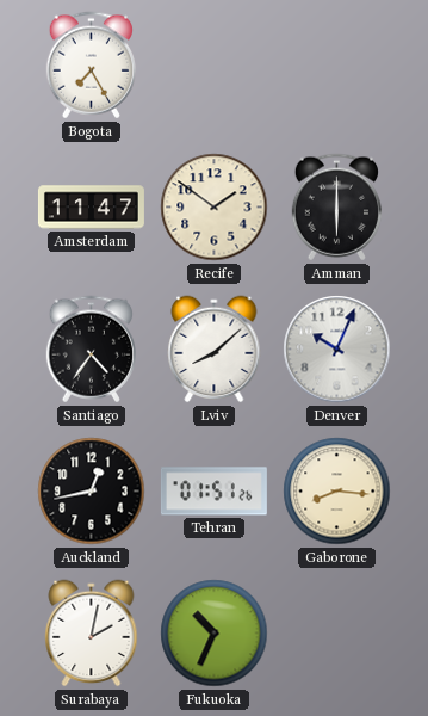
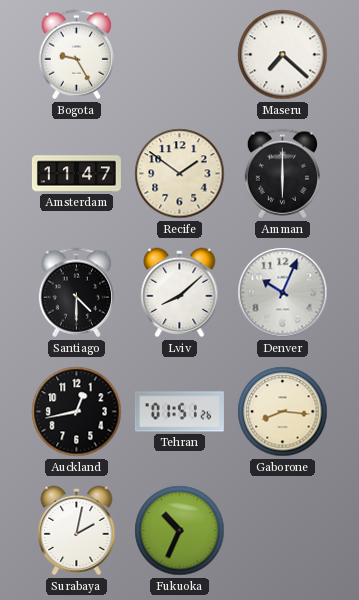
Bogota: 7:25 -> 9:25
Maseru: none -> 7:22
Santiago: 4:36 -> 4:30
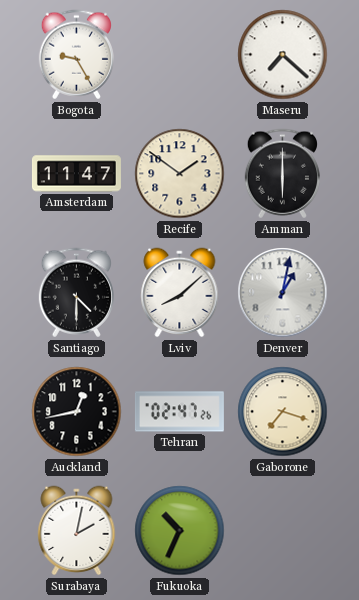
Denver: 10:04 -> 1:02
Tehran: 01:51 -> 02:47
Gaborone: 8:16 -> 7:18
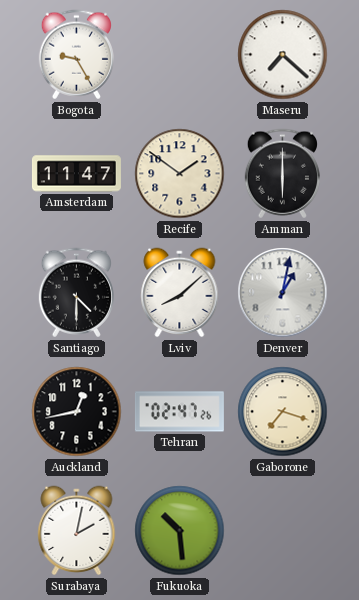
Fukuoka: 10:34 -> 10:29
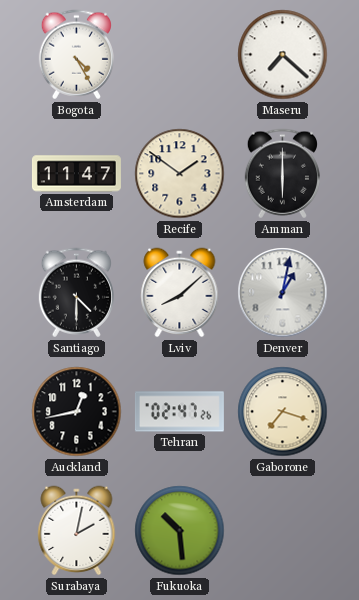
Bogota: 9:25 -> 4:25
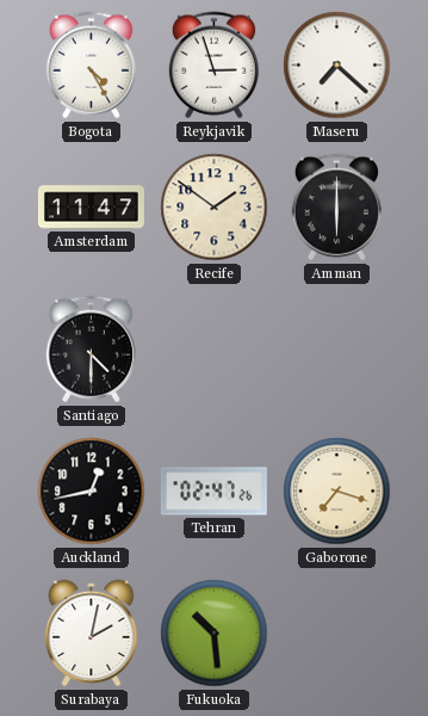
Reykjavik: none -> 2:57
Lviv: 8:08 -> none
Denver: 1:02 -> none
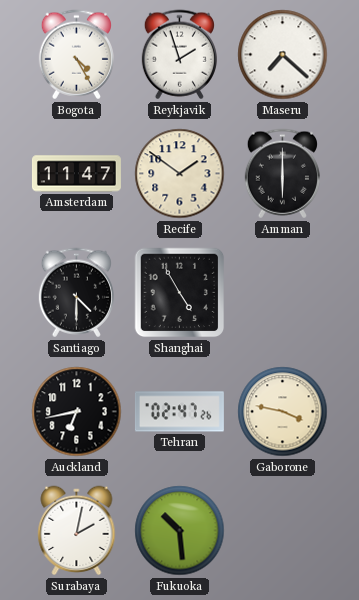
Reykjavik: 2:57 -> 1:57
Shanghai: none -> 4:55
Auckland: 12:43 -> 6:43
Gaborone: 7:18 -> 3:47
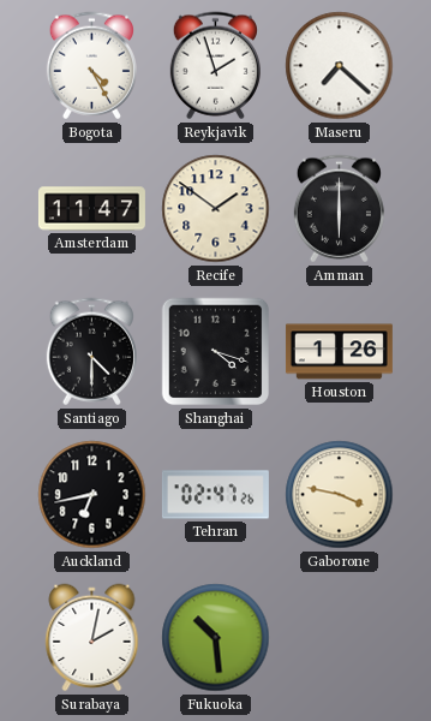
Shanghai: 4:55 -> 4:18
Houston: none -> 1:26
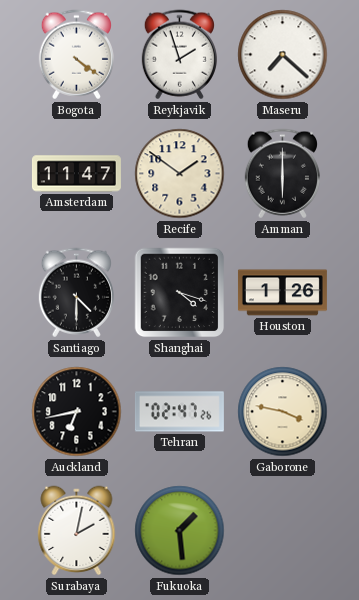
Bogota: 4:25 -> 4:21
Fukuoka: 10:29 -> 1:29
